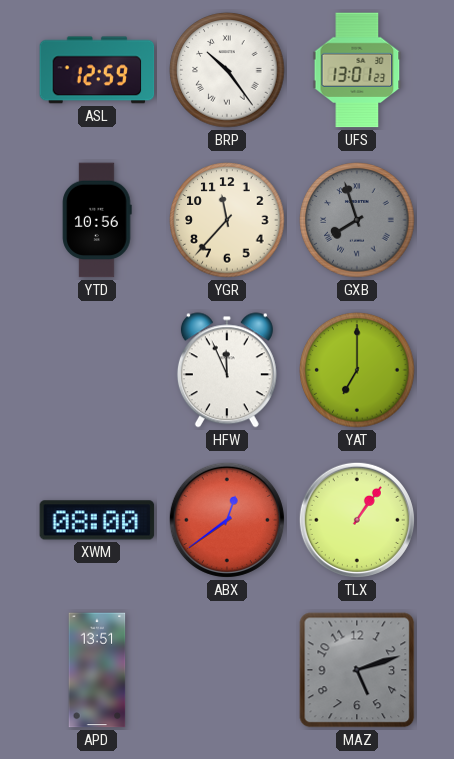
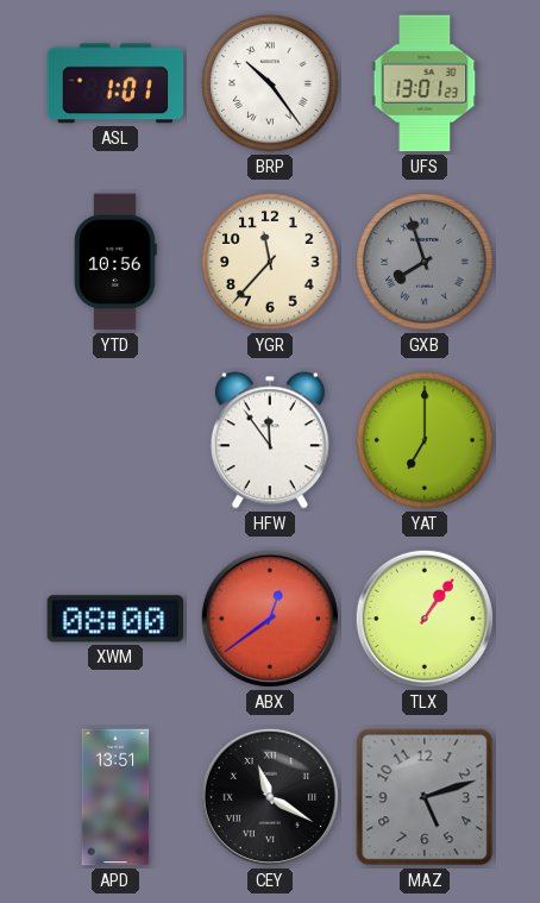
ASL: 12:59 -> 1:01
HFW: 11:56 -> 11:54
CEY: none -> 11:20
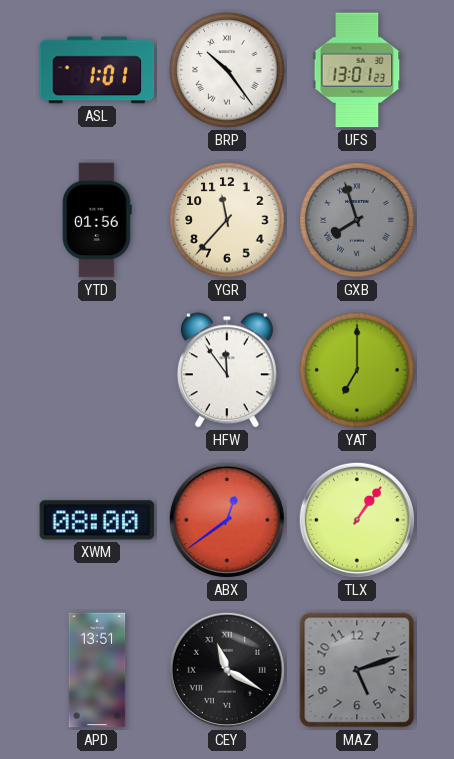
YTD: 10:56 -> 01:56
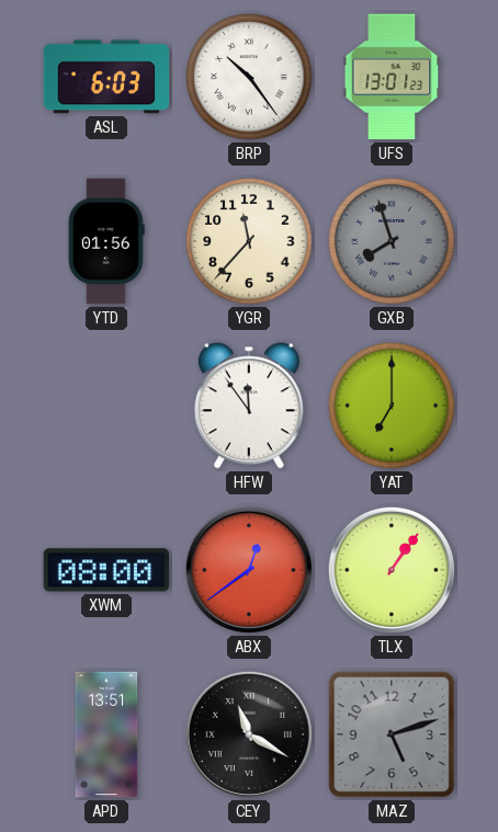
ASL: 1:01 -> 6:03
